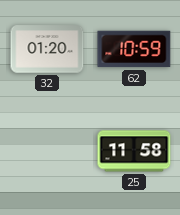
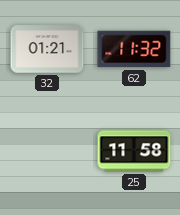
32: 01:20 -> 01:21
62: 10:59 -> 11:32
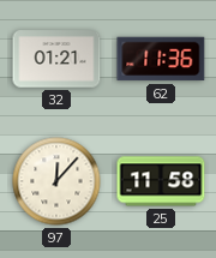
62: 11:32 -> 11:36
97: none -> 12:07
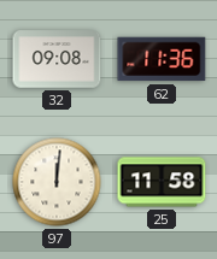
32: 01:21 -> 09:08
97: 12:07 -> 12:01
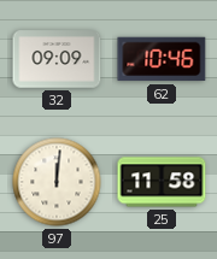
32: 09:08 -> 09:09
62: 11:36 -> 10:46
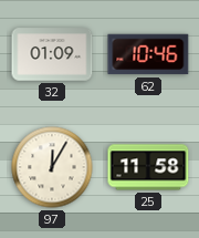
32: 09:09 -> 01:09
97: 12:01 -> 12:05
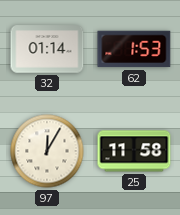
32: 01:09 -> 01:14
62: 10:46 -> 1:53
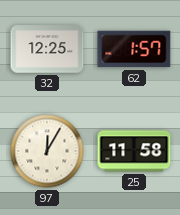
32: 01:14 -> 12:25
62: 1:53 -> 1:57
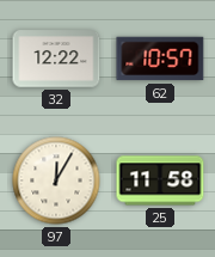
32: 12:25 -> 12:22
62: 1:57 -> 10:57
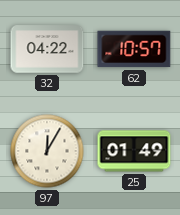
32: 12:22 -> 04:22
25: 11:58 -> 01:49
